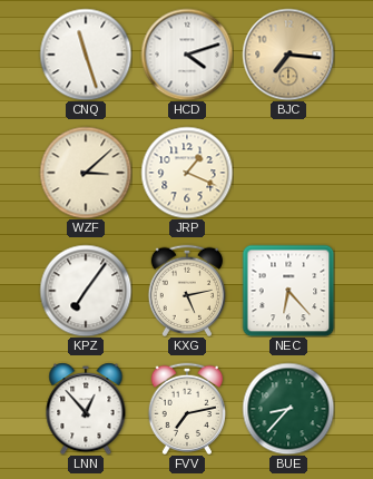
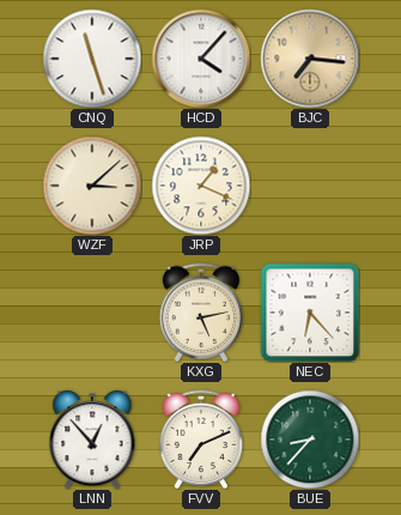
HCD: 4:12 -> 4:07
KPZ: 7:06 -> none
FVV: 7:13 -> 7:11
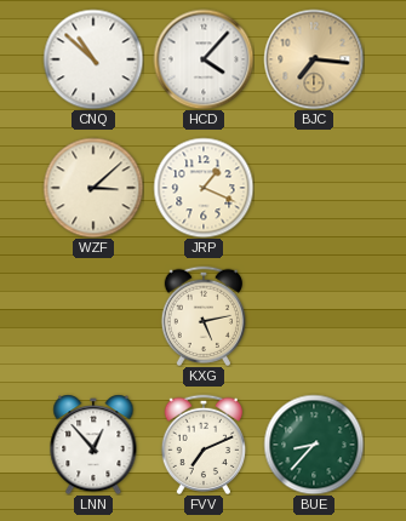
CNQ: 11:27 -> 10:52
NEC: 6:23 -> none
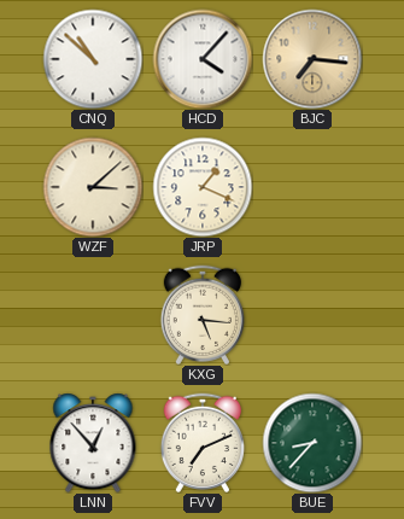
KXG: 5:13 -> 5:16
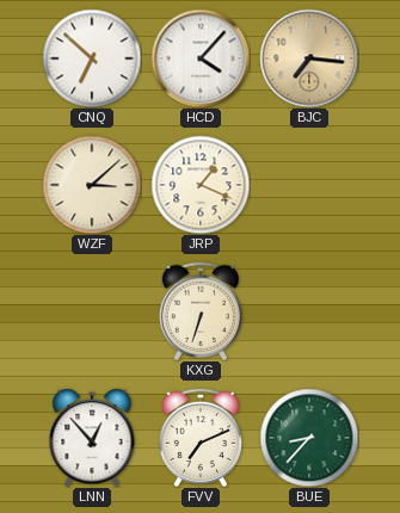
CNQ: 10:52 -> 6:52
KXG: 5:16 -> 6:33
